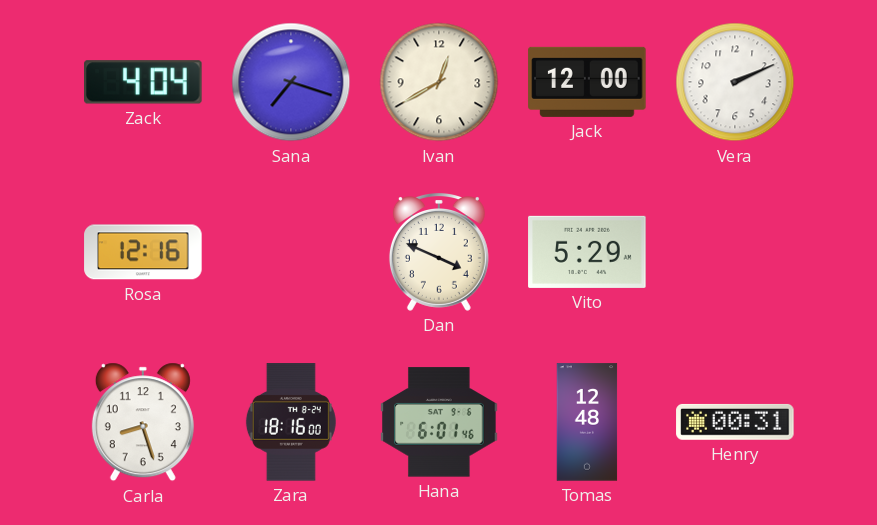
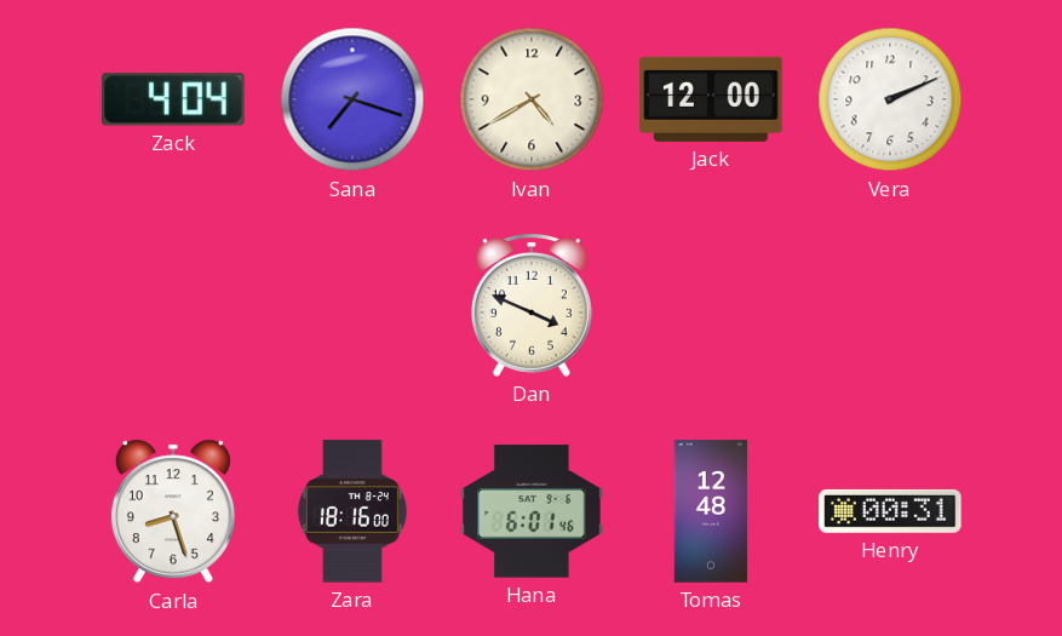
Ivan: 12:40 -> 4:40
Rosa: 12:16 -> none
Vito: 5:29 -> none
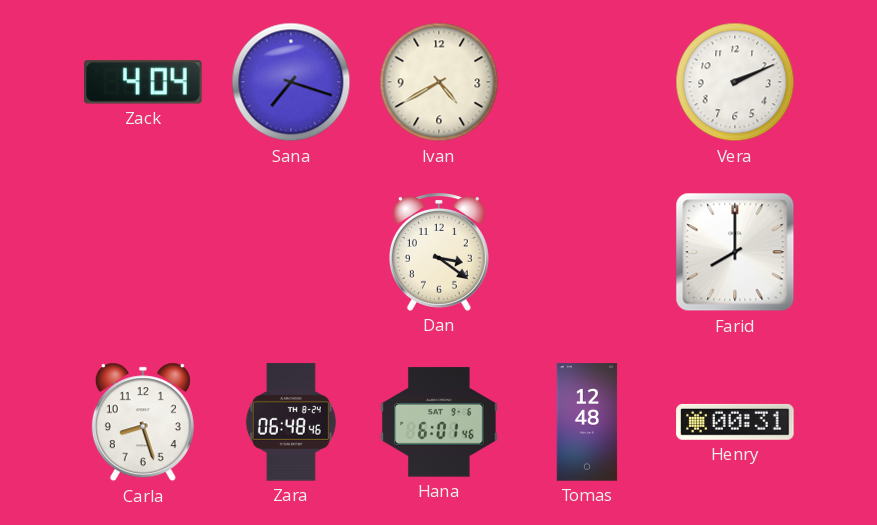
Jack: 12:00 -> none
Dan: 3:49 -> 3:21
Farid: none -> 8:00
Zara: 18:16 -> 06:48
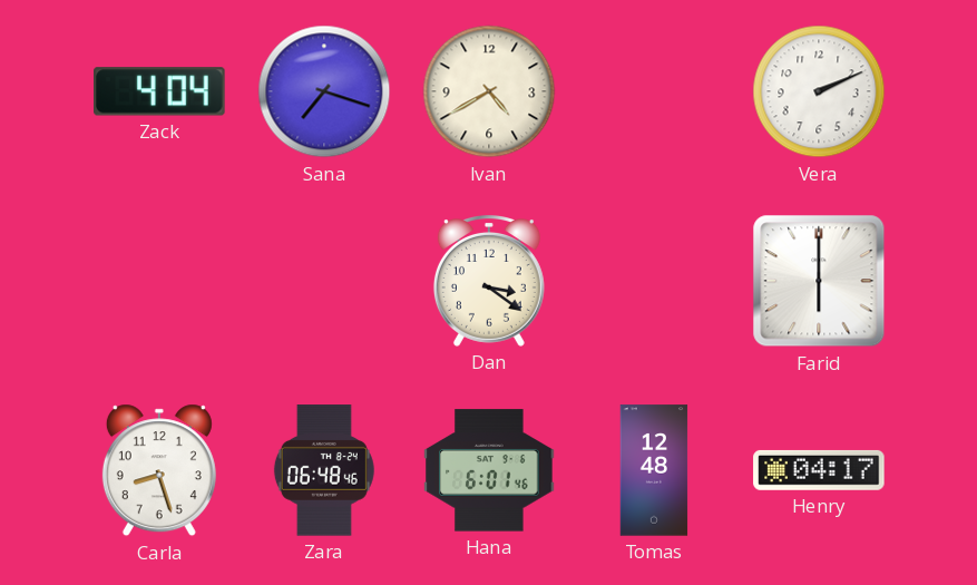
Farid: 8:00 -> 6:00
Henry: 00:31 -> 04:17
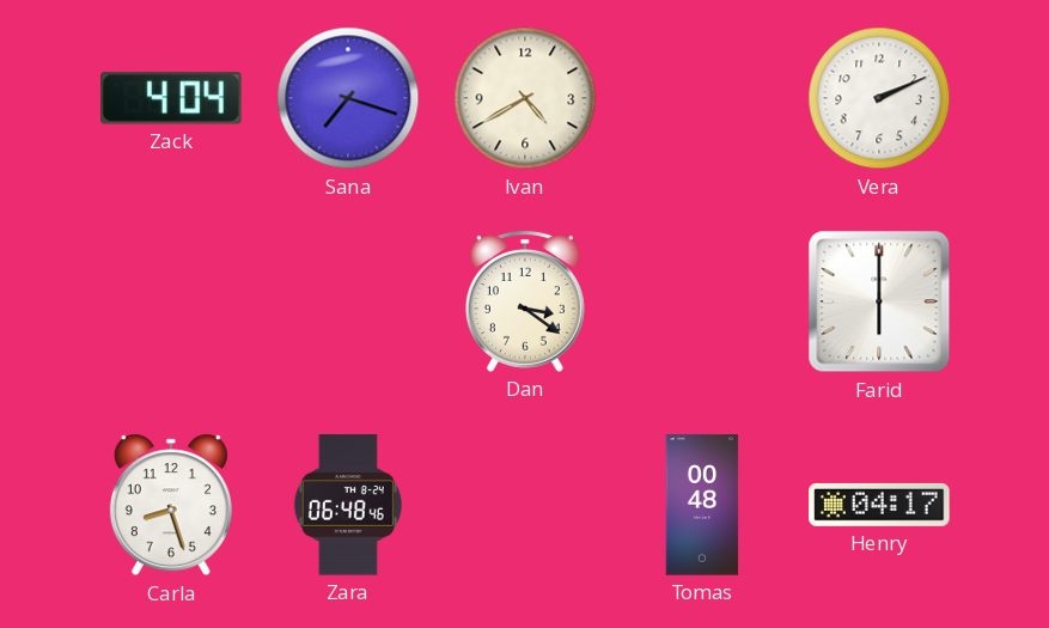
Hana: 6:01 -> none
Tomas: 12:48 -> 00:48
